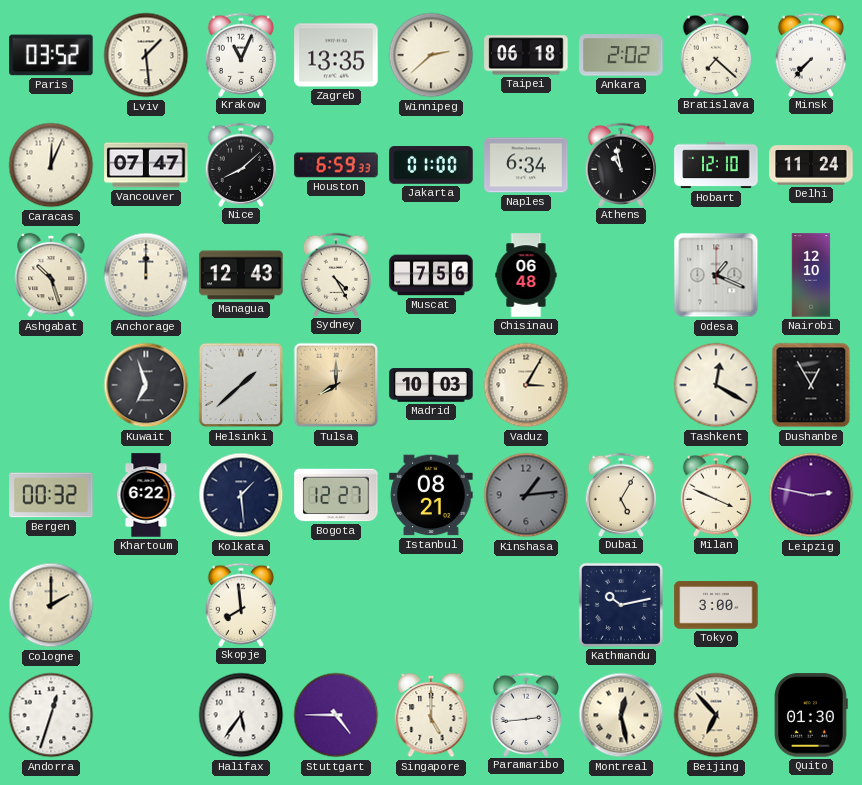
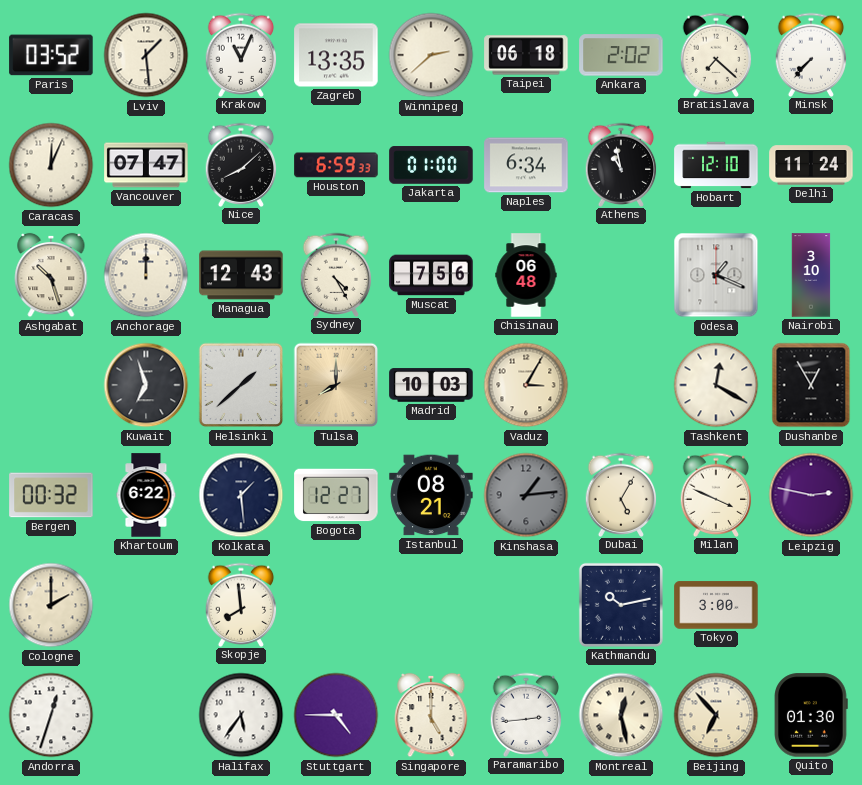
Nairobi: 12:10 -> 3:10
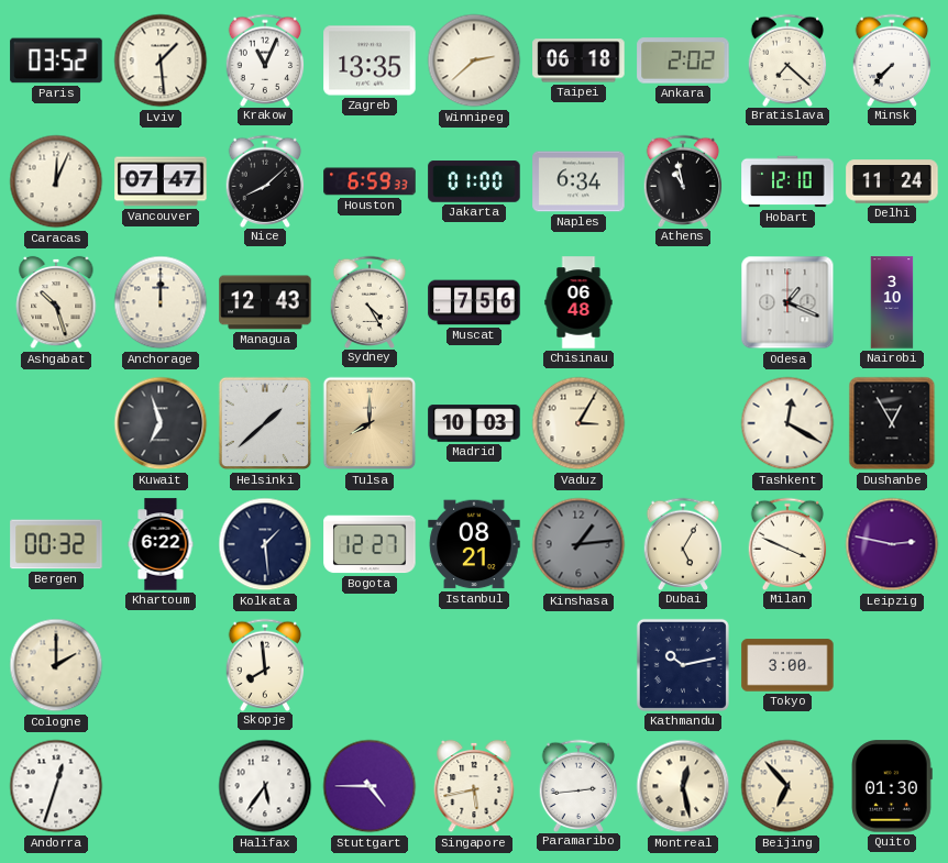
Singapore: 5:00 -> 5:43
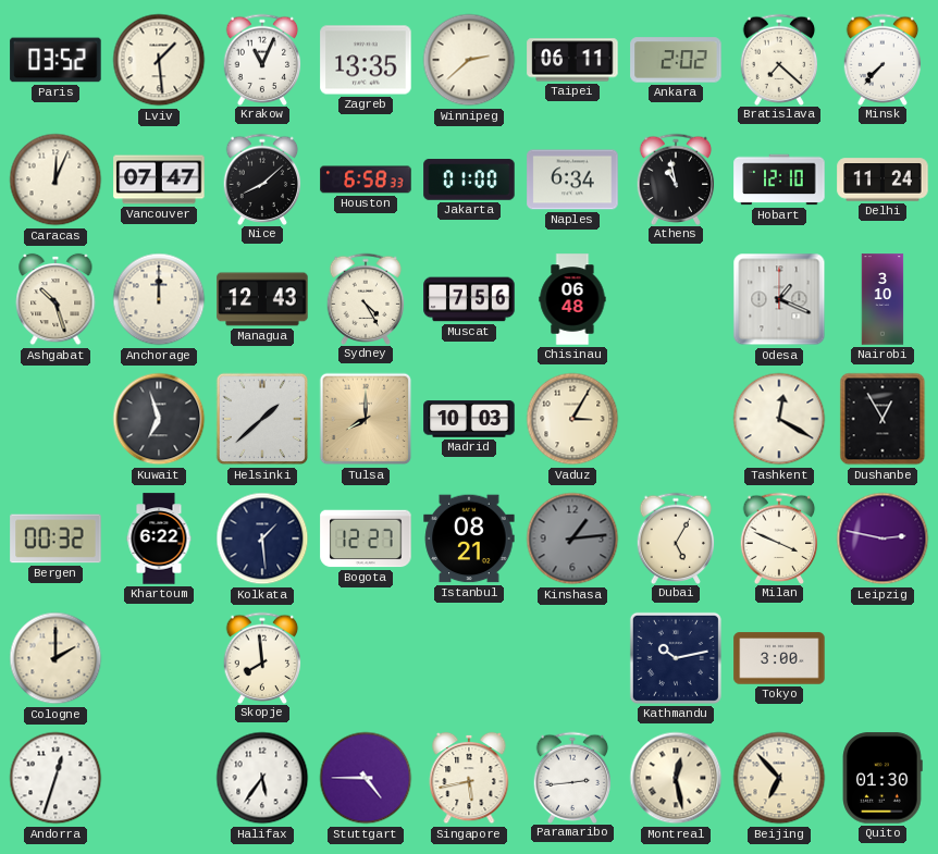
Taipei: 06:18 -> 06:11
Houston: 6:59 -> 6:58
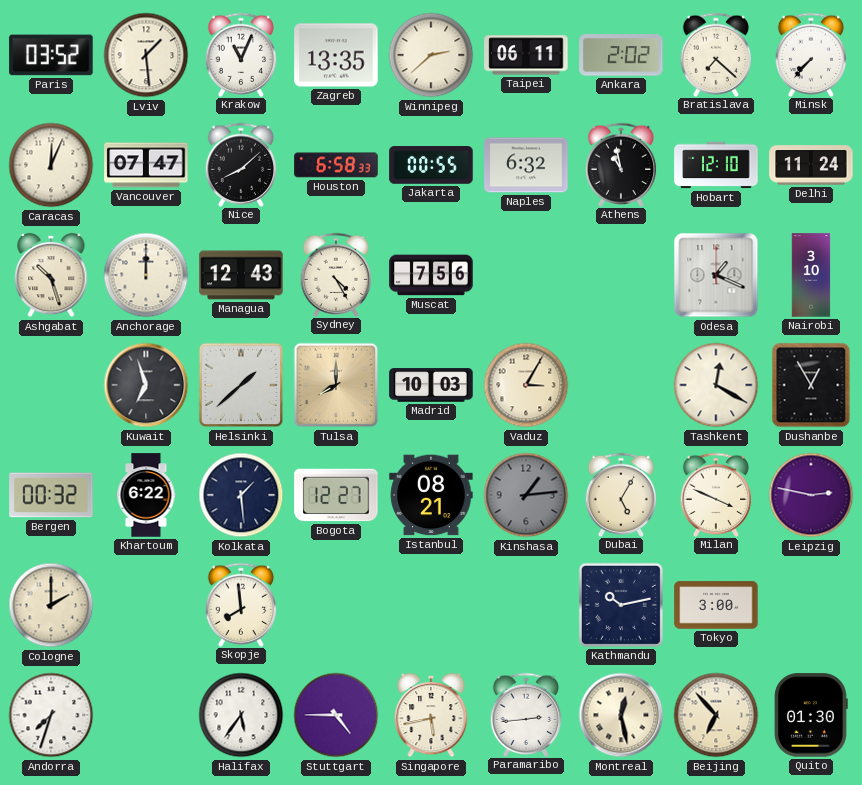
Jakarta: 01:00 -> 00:55
Naples: 6:34 -> 6:32
Chisinau: 06:48 -> none
Andorra: 12:33 -> 7:33
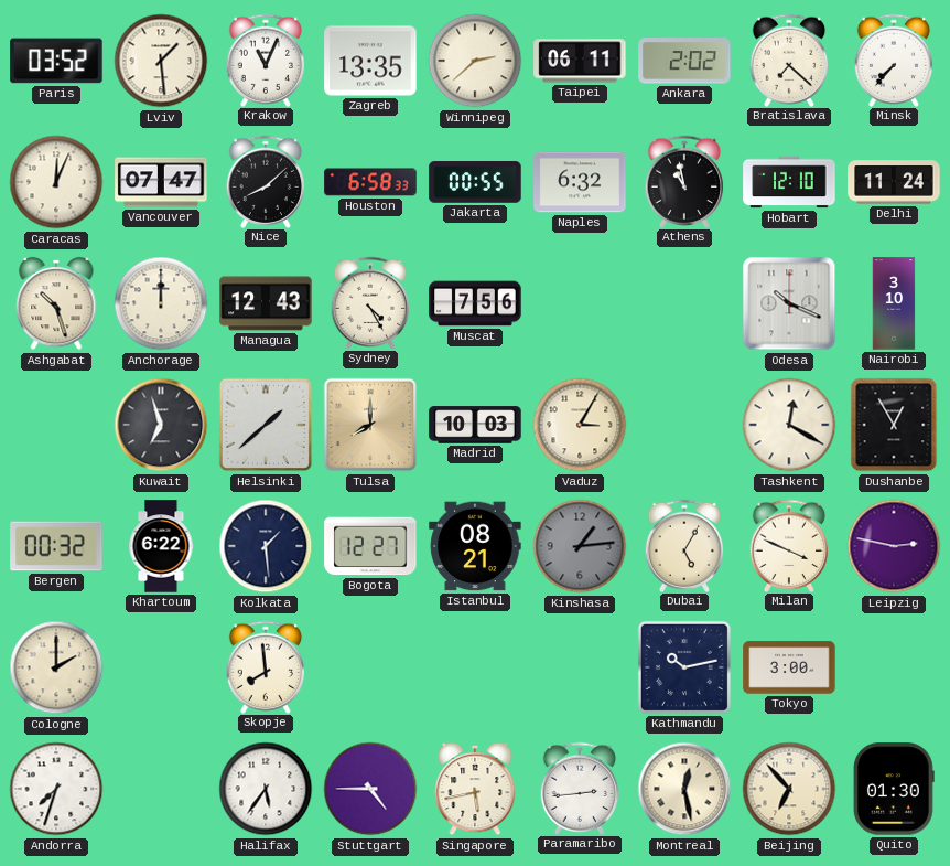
Odesa: 1:19 -> 10:19
